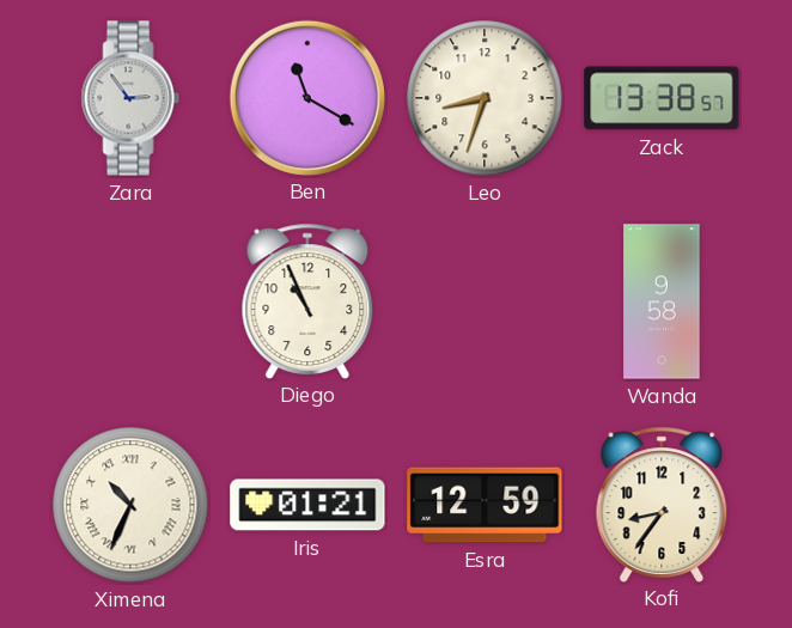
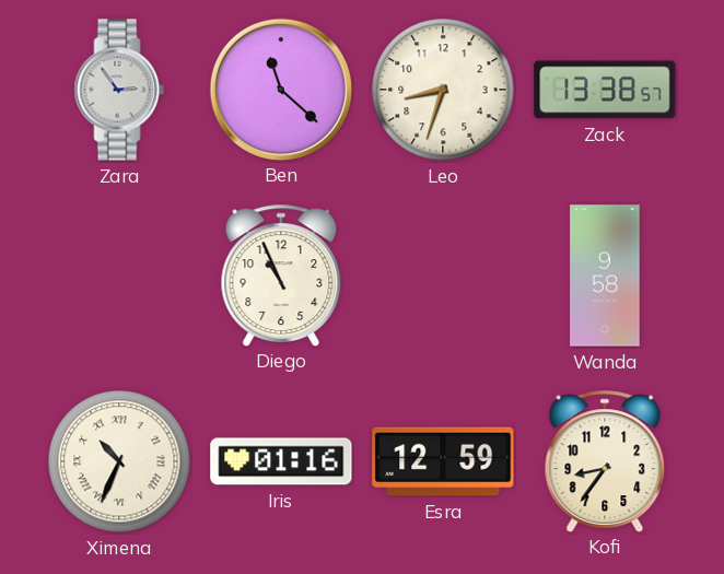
Ben: 11:20 -> 11:22
Iris: 01:21 -> 01:16
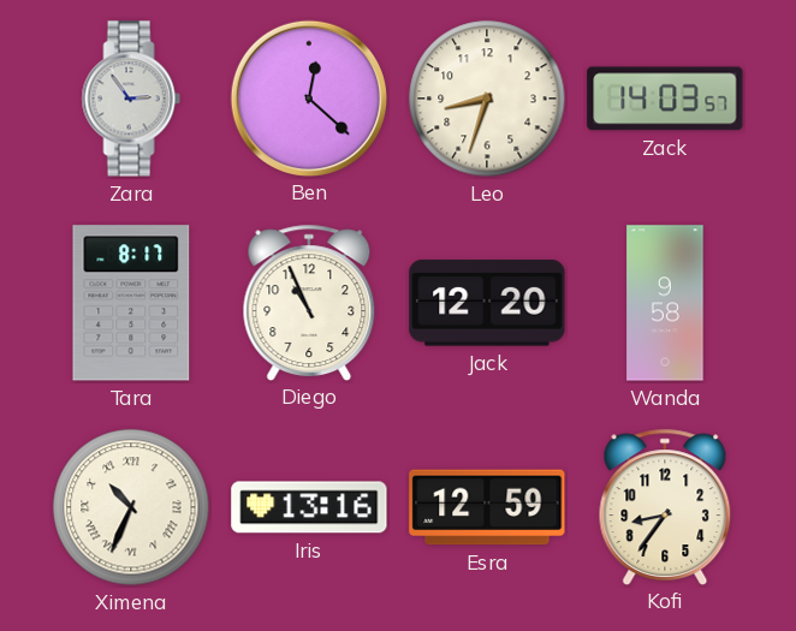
Ben: 11:22 -> 12:22
Zack: 13:38 -> 14:03
Tara: none -> 8:17
Jack: none -> 12:20
Iris: 01:16 -> 13:16
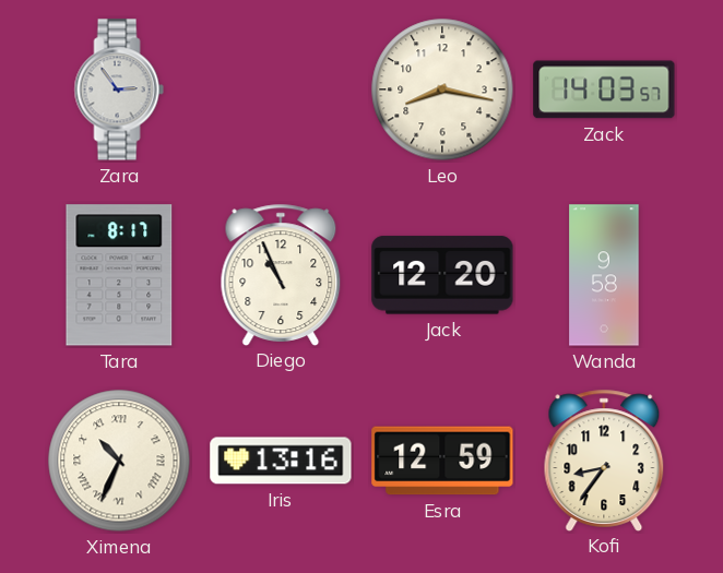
Ben: 12:22 -> none
Leo: 8:33 -> 8:17
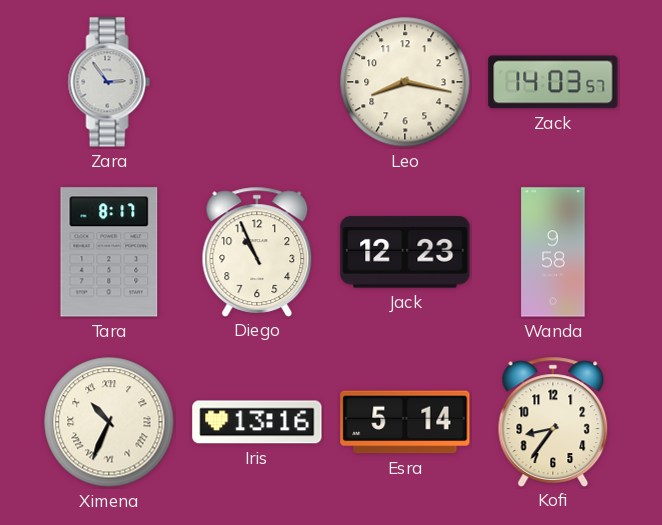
Jack: 12:20 -> 12:23
Esra: 12:59 -> 5:14
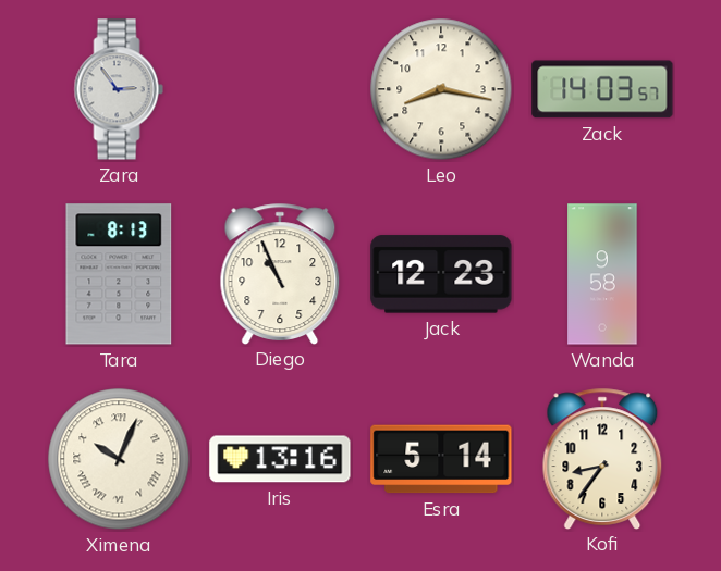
Tara: 8:17 -> 8:13
Ximena: 10:34 -> 10:04
